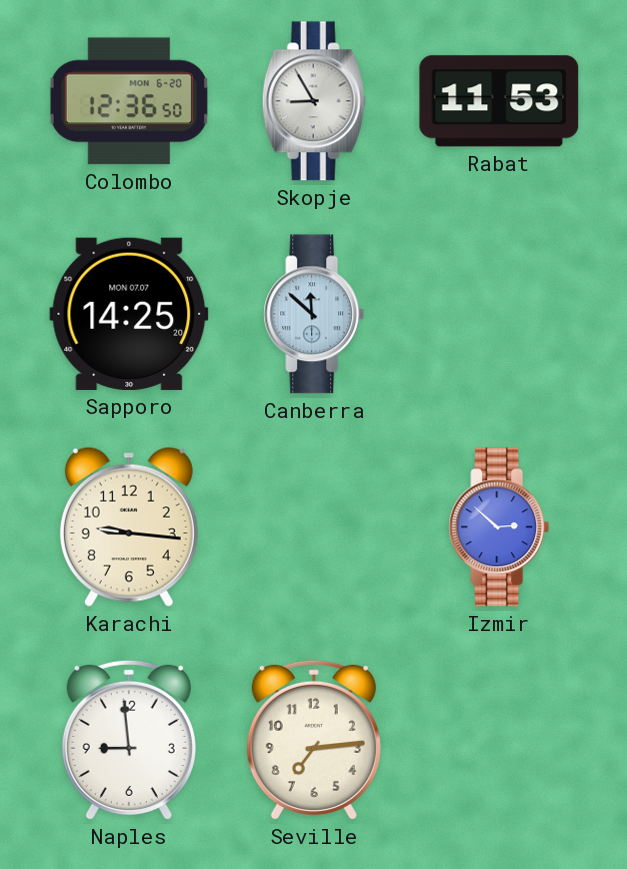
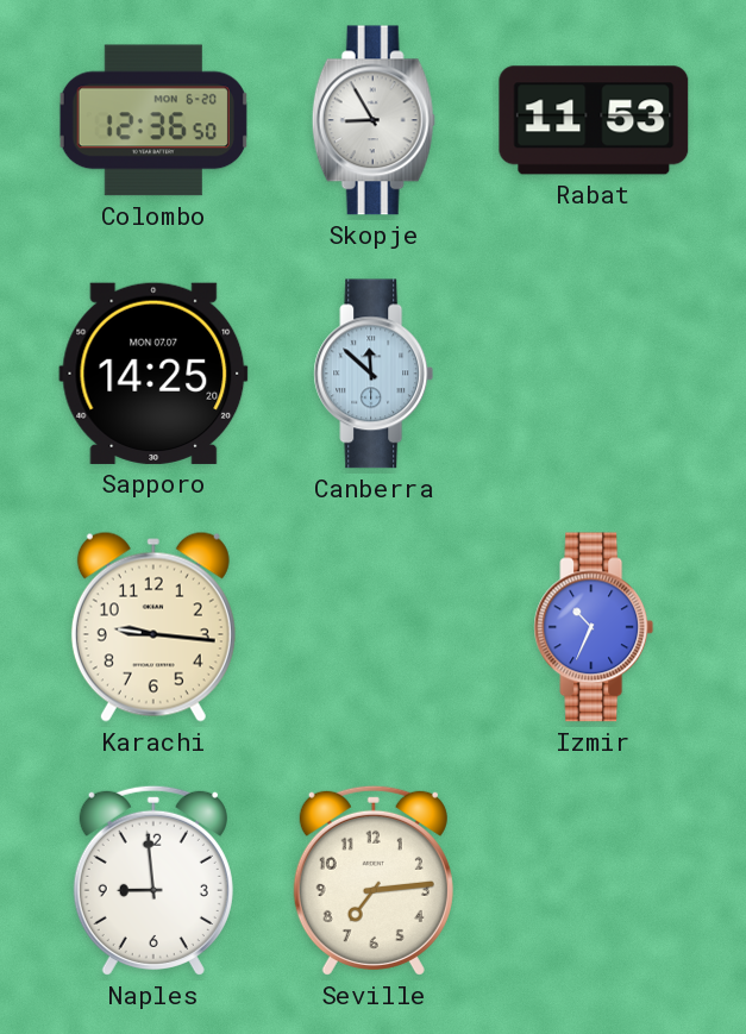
Izmir: 2:52 -> 10:34
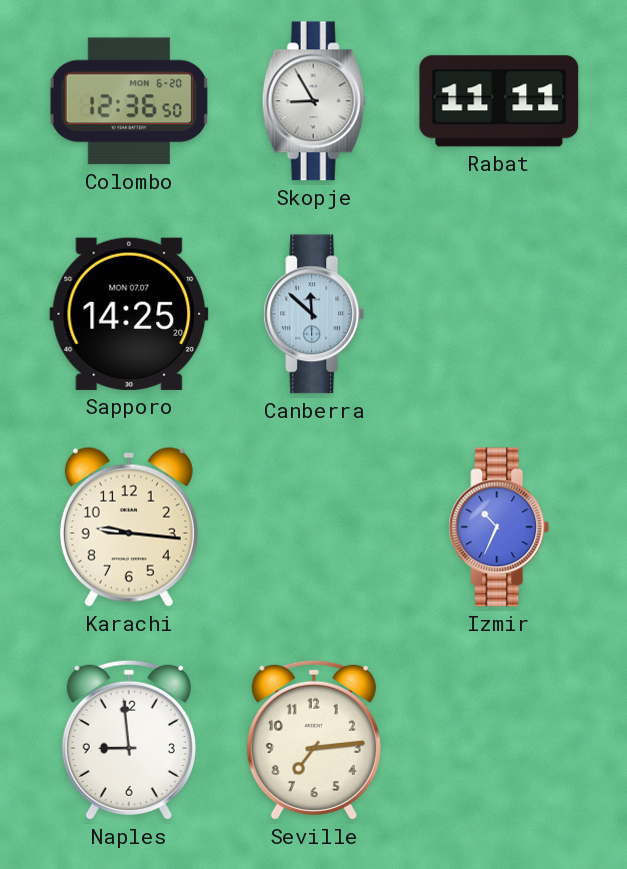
Rabat: 11:53 -> 11:11
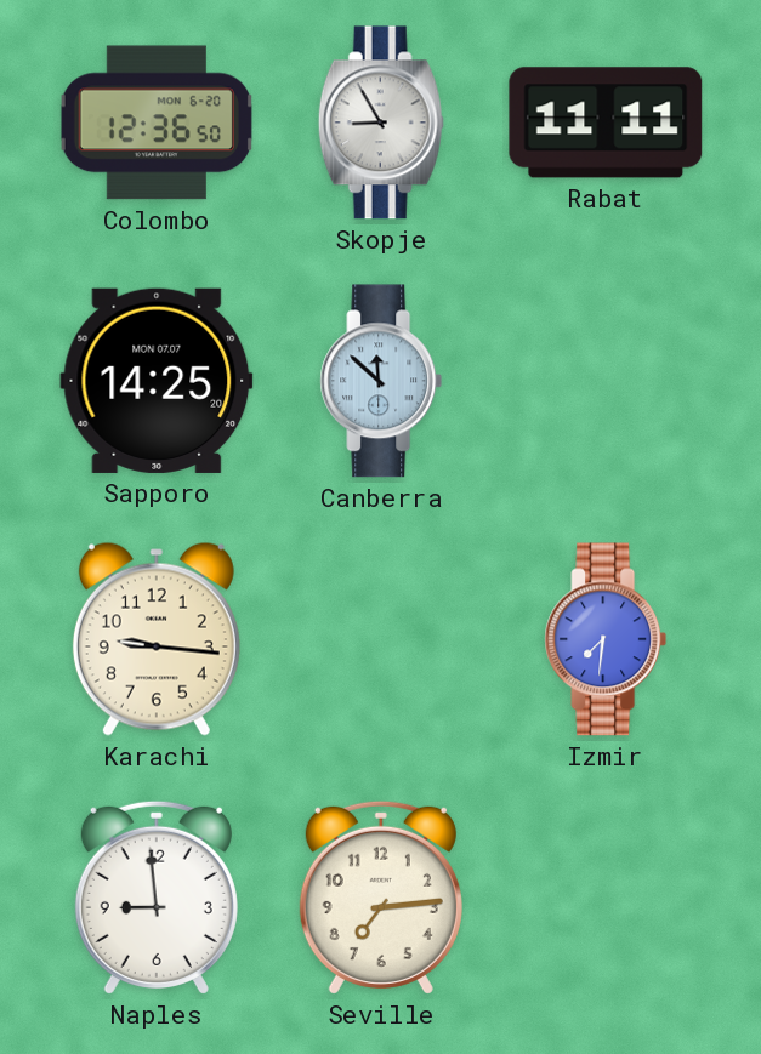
Izmir: 10:34 -> 7:31
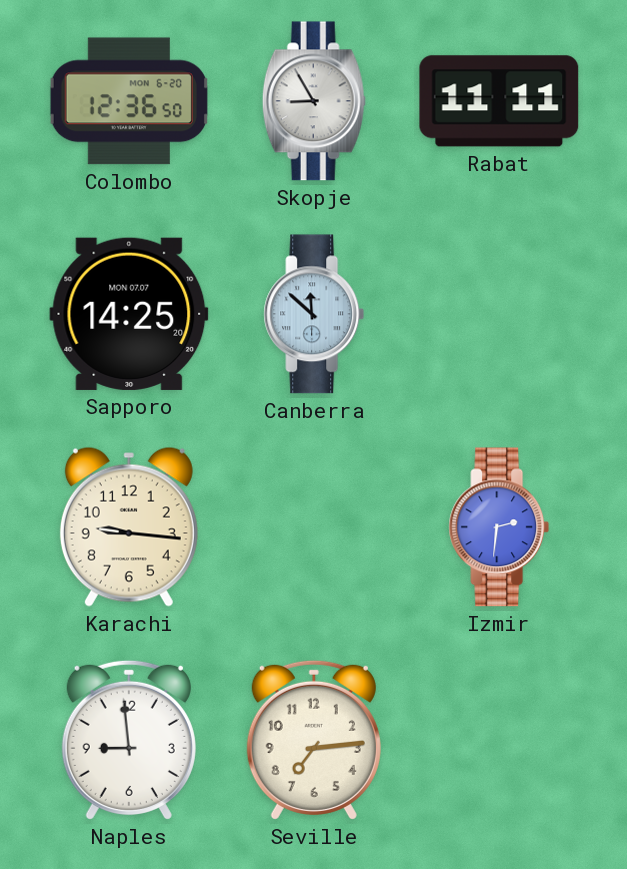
Izmir: 7:31 -> 2:31
